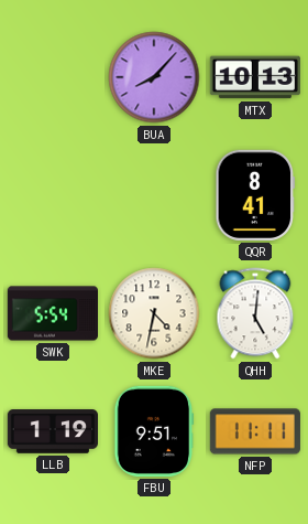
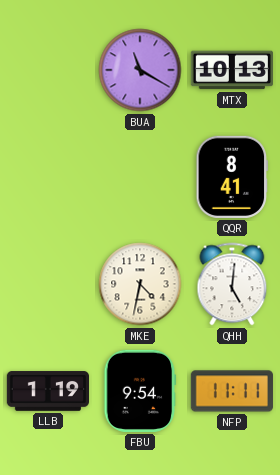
BUA: 8:07 -> 11:20
SWK: 5:54 -> none
FBU: 9:51 -> 9:54
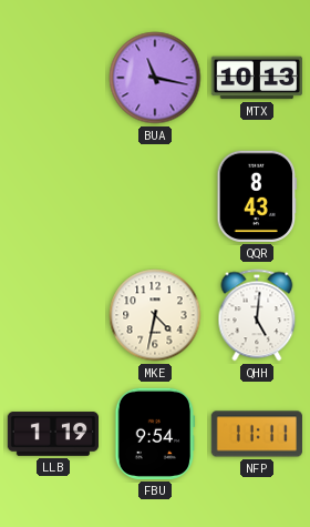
BUA: 11:20 -> 11:17
QQR: 8:41 -> 8:43
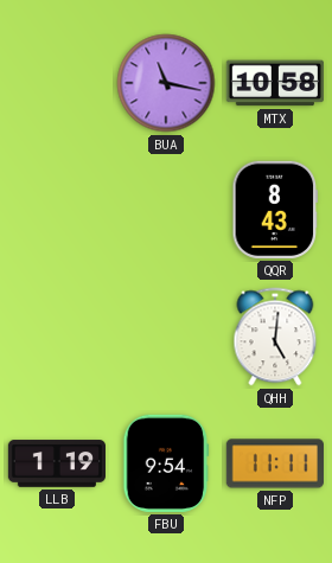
MTX: 10:13 -> 10:58
MKE: 4:32 -> none
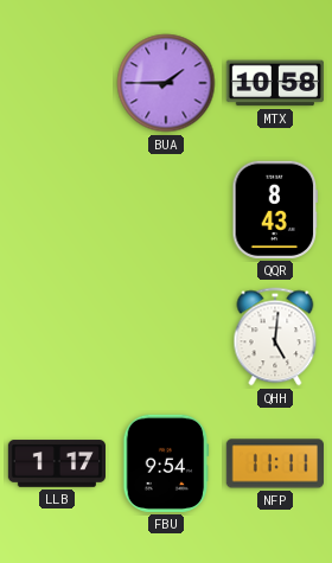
BUA: 11:17 -> 1:45
LLB: 1:19 -> 1:17
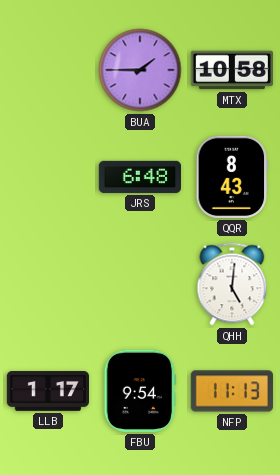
JRS: none -> 6:48
NFP: 11:11 -> 11:13
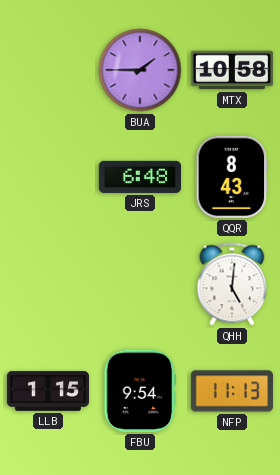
LLB: 1:17 -> 1:15
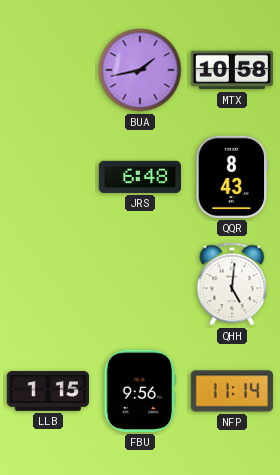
BUA: 1:45 -> 1:43
FBU: 9:54 -> 9:56
NFP: 11:13 -> 11:14
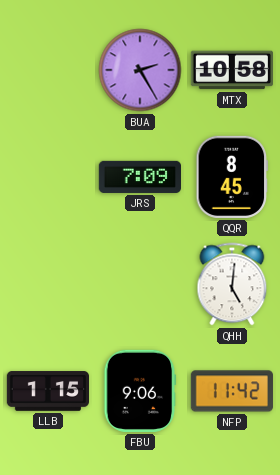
BUA: 1:43 -> 2:25
JRS: 6:48 -> 7:09
QQR: 8:43 -> 8:45
FBU: 9:56 -> 9:06
NFP: 11:14 -> 11:42
